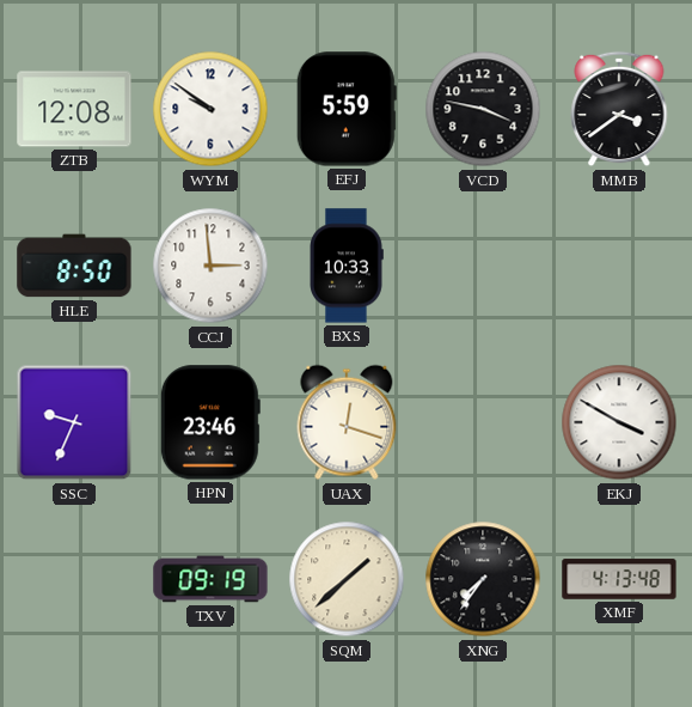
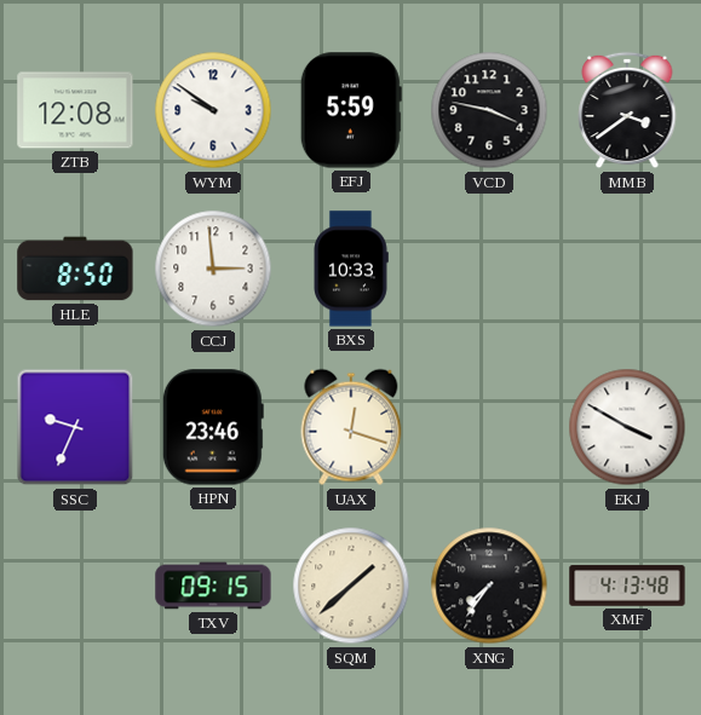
TXV: 09:19 -> 09:15
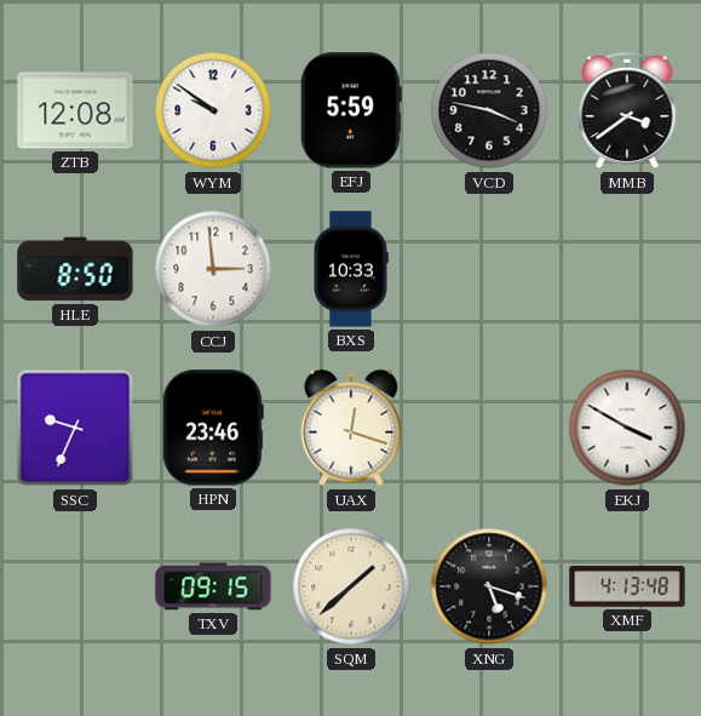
XNG: 7:36 -> 5:18
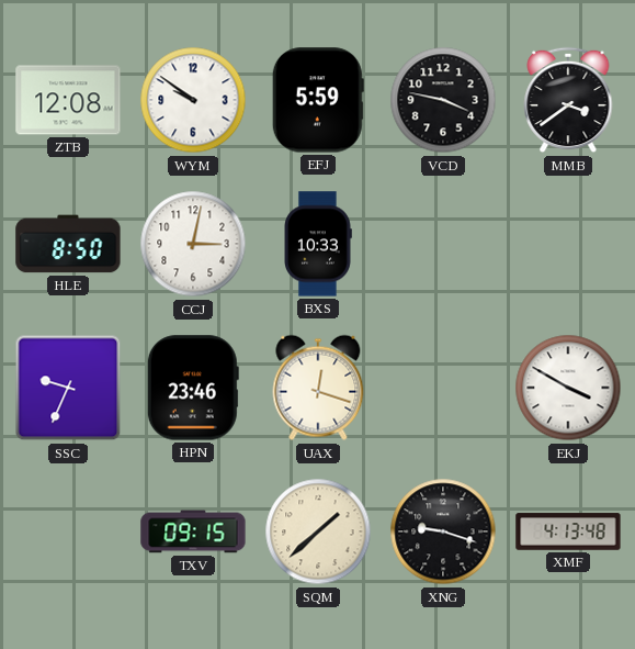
CCJ: 2:59 -> 3:02
XNG: 5:18 -> 9:18
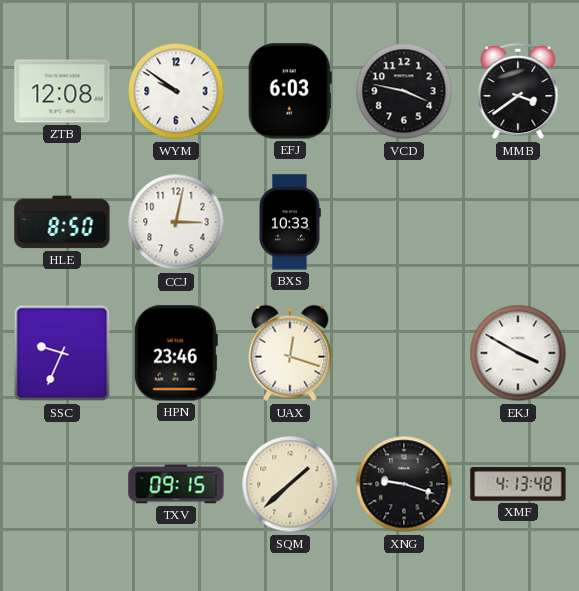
EFJ: 5:59 -> 6:03
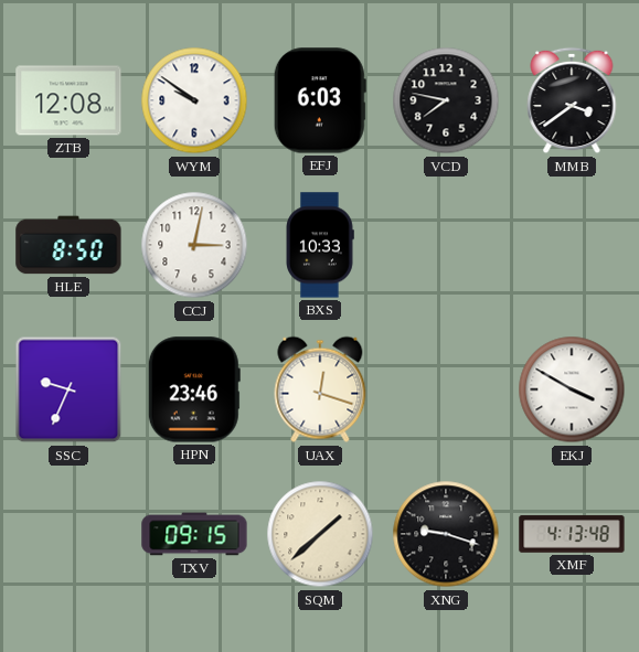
VCD: 3:47 -> 7:47
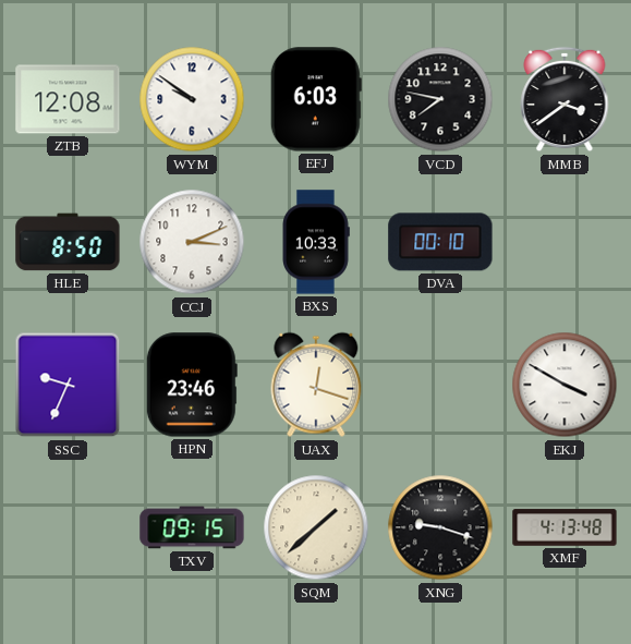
CCJ: 3:02 -> 3:11
DVA: none -> 00:10
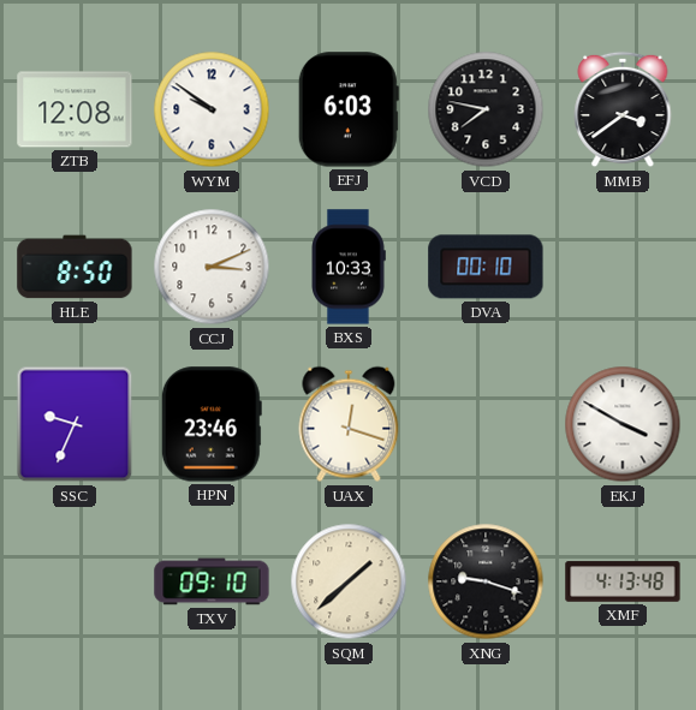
TXV: 09:15 -> 09:10
